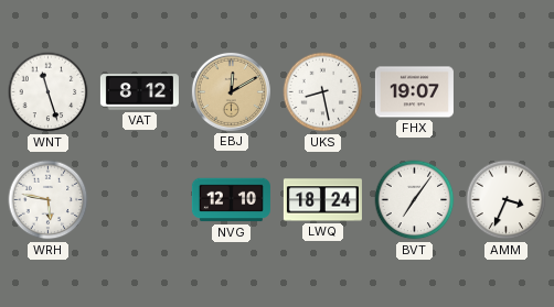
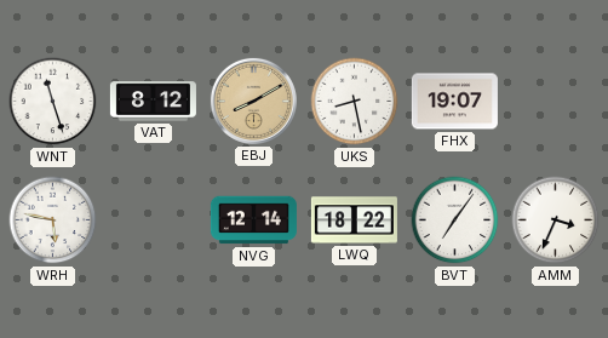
EBJ: 12:10 -> 8:10
NVG: 12:10 -> 12:14
LWQ: 18:24 -> 18:22
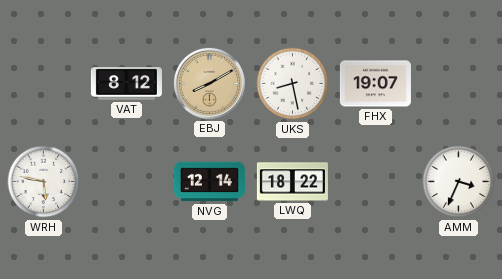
WNT: 11:27 -> none
BVT: 7:06 -> none
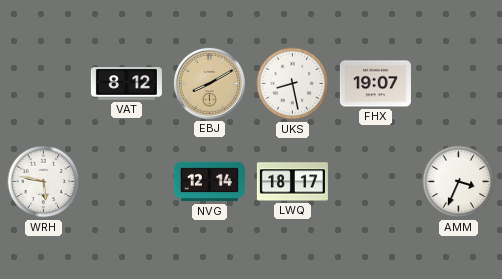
LWQ: 18:22 -> 18:17
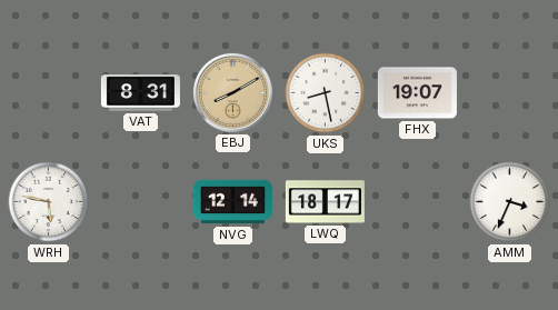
VAT: 8:12 -> 8:31
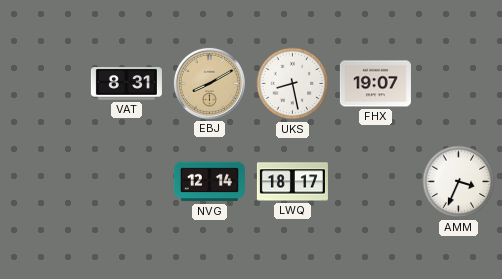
WRH: 5:47 -> none
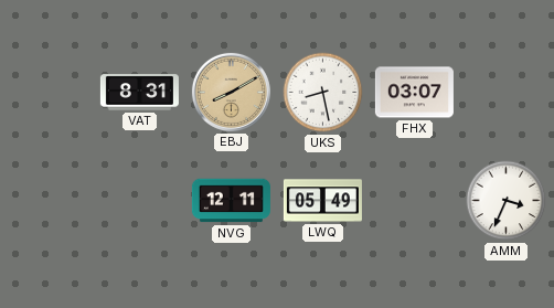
FHX: 19:07 -> 03:07
NVG: 12:14 -> 12:11
LWQ: 18:17 -> 05:49
